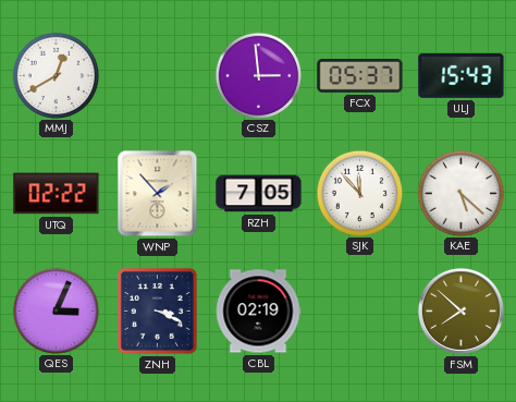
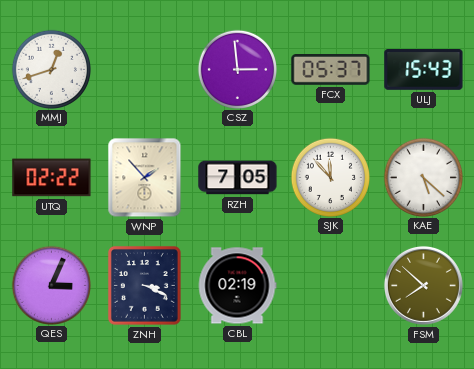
MMJ: 12:40 -> 12:42
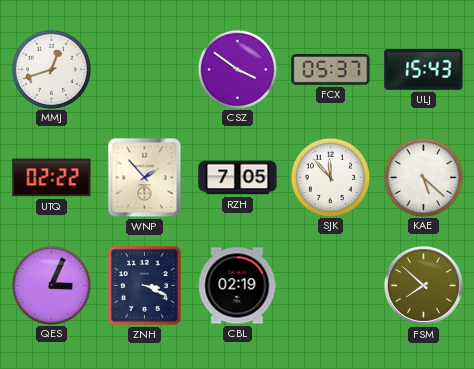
CSZ: 2:59 -> 3:51
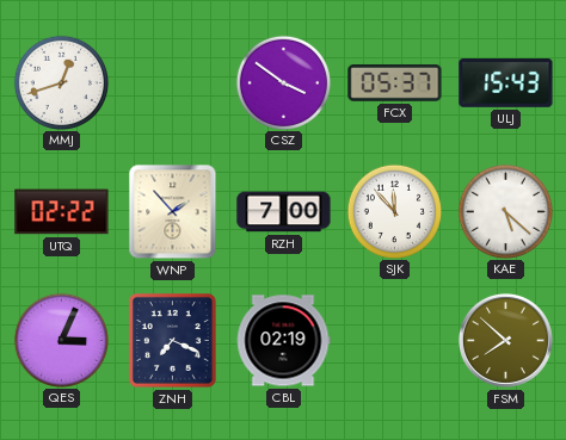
RZH: 7:05 -> 7:00
ZNH: 3:19 -> 7:19
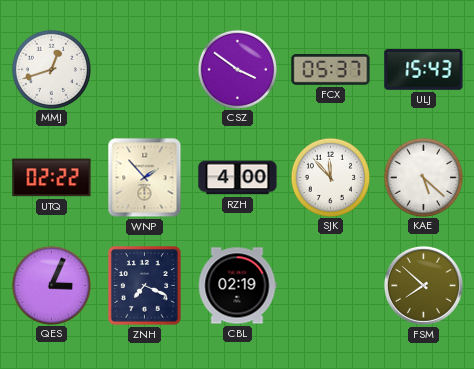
RZH: 7:00 -> 4:00
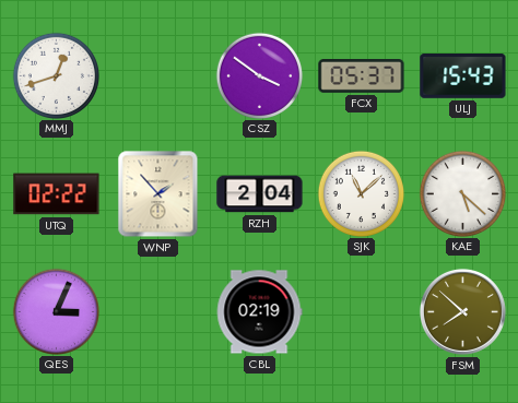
RZH: 4:00 -> 2:04
SJK: 11:53 -> 11:08
ZNH: 7:19 -> none
